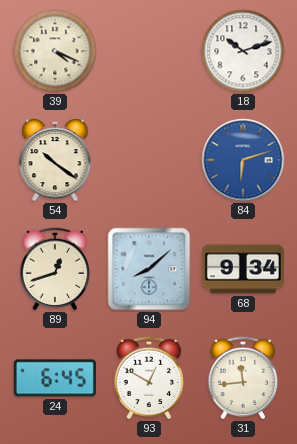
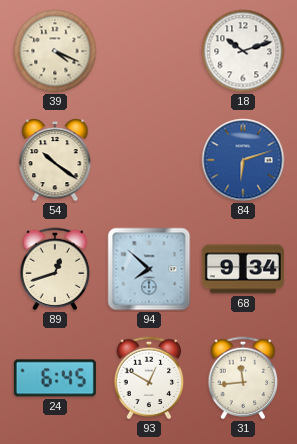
94: 8:08 -> 7:52
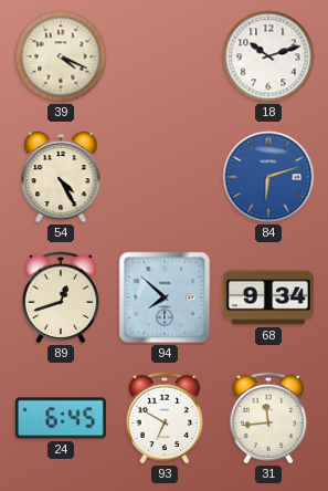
54: 10:21 -> 4:25
93: 12:50 -> 6:50
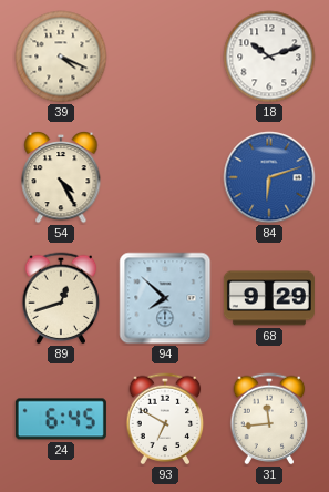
68: 9:34 -> 9:29
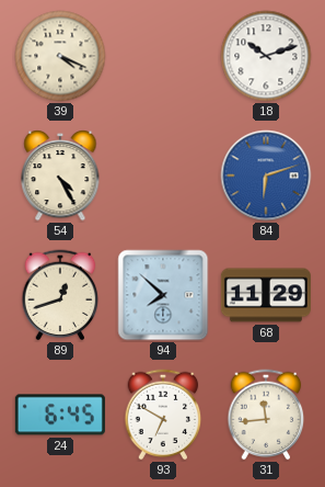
68: 9:29 -> 11:29
